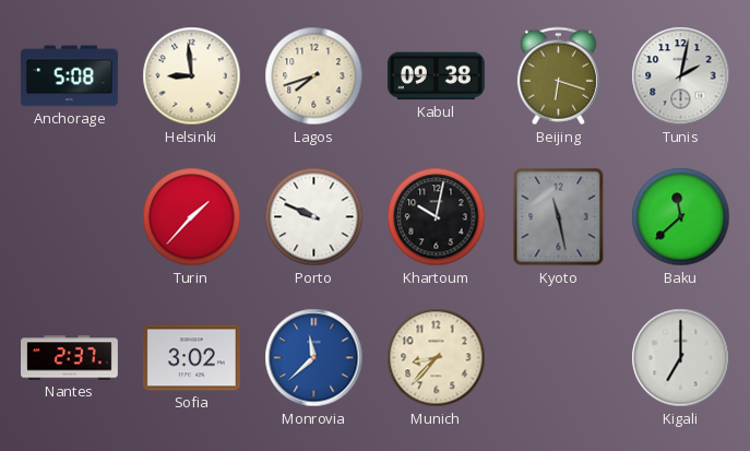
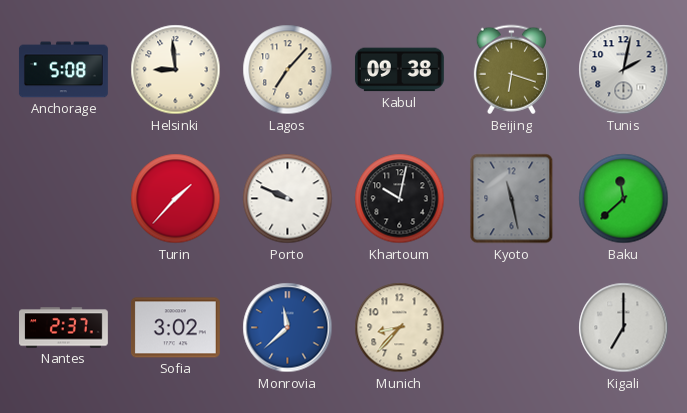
Lagos: 7:42 -> 7:07
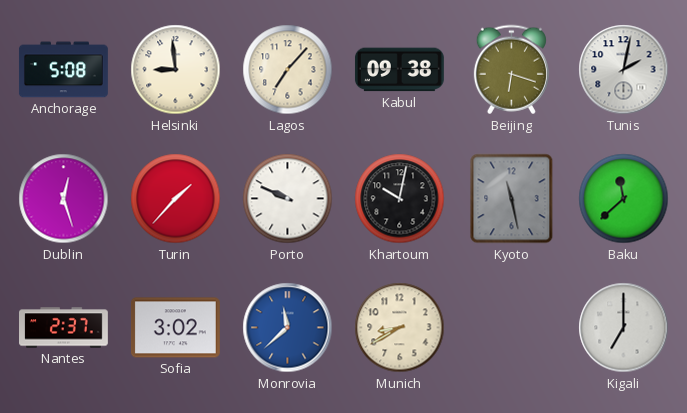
Dublin: none -> 12:27
Munich: 8:37 -> 8:40
